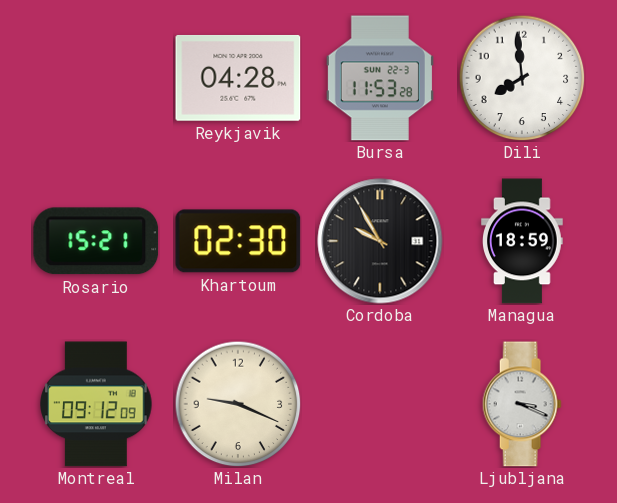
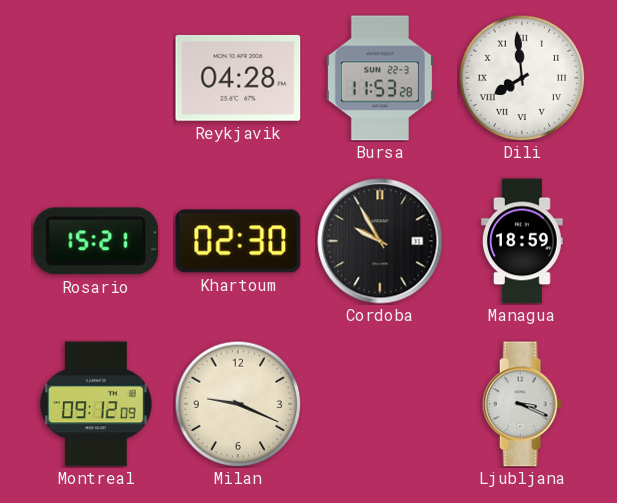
Dili numerals: Arabic -> Roman
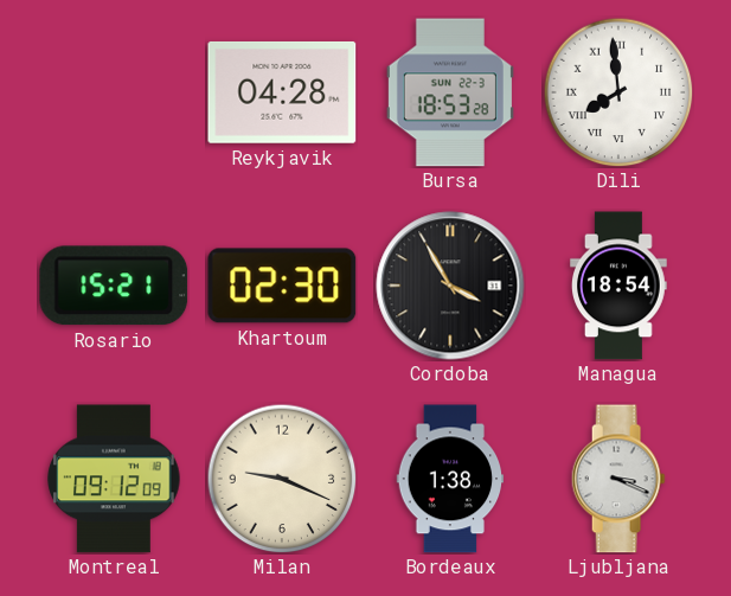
Bursa: 11:53 -> 18:53
Cordoba: 9:55 -> 3:55
Managua: 18:59 -> 18:54
Bordeaux: none -> 1:38
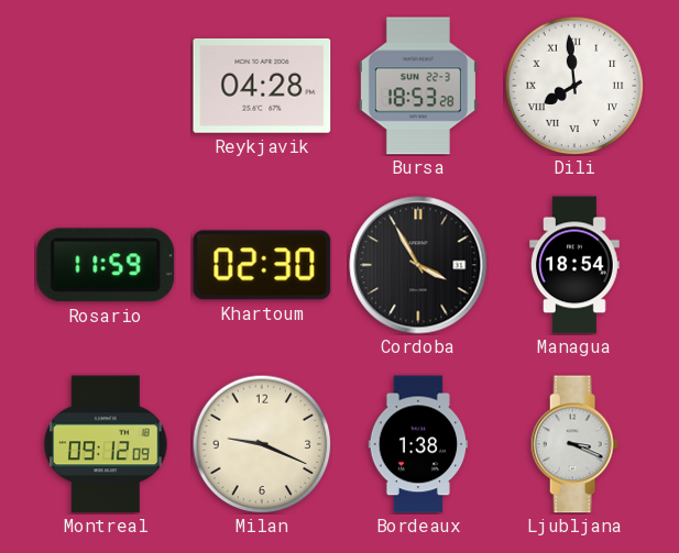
Rosario: 15:21 -> 11:59
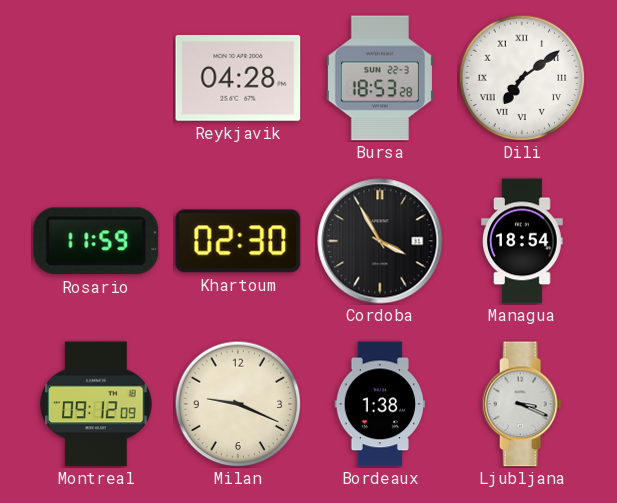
Dili: 7:59 -> 7:09
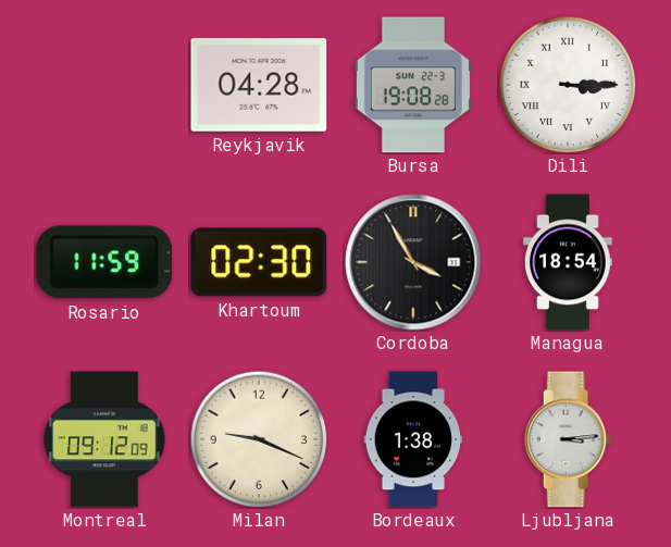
Bursa: 18:53 -> 19:08
Dili: 7:09 -> 3:15
Ljubljana: 3:19 -> 3:14
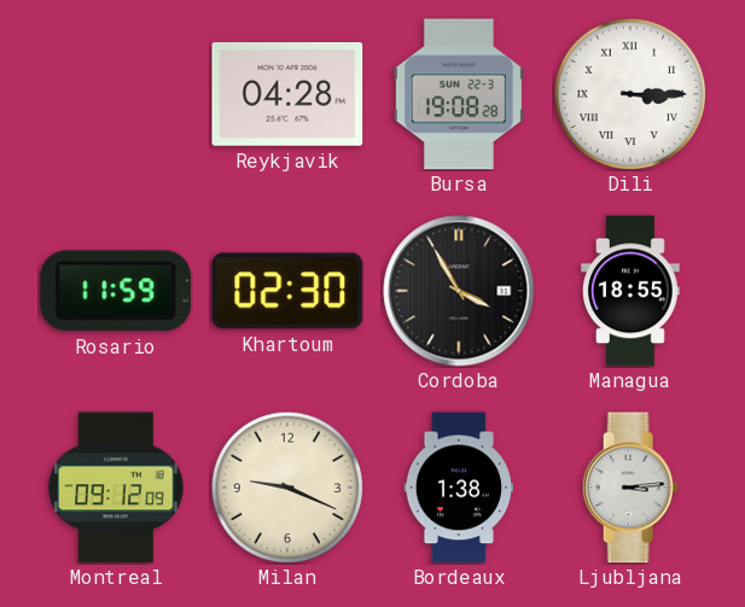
Managua: 18:54 -> 18:55
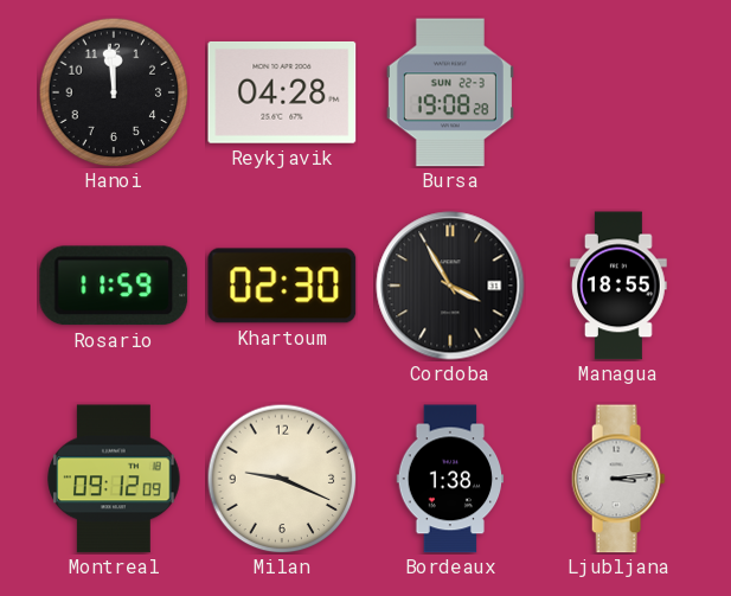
Hanoi: none -> 11:59
Dili: 3:15 -> none
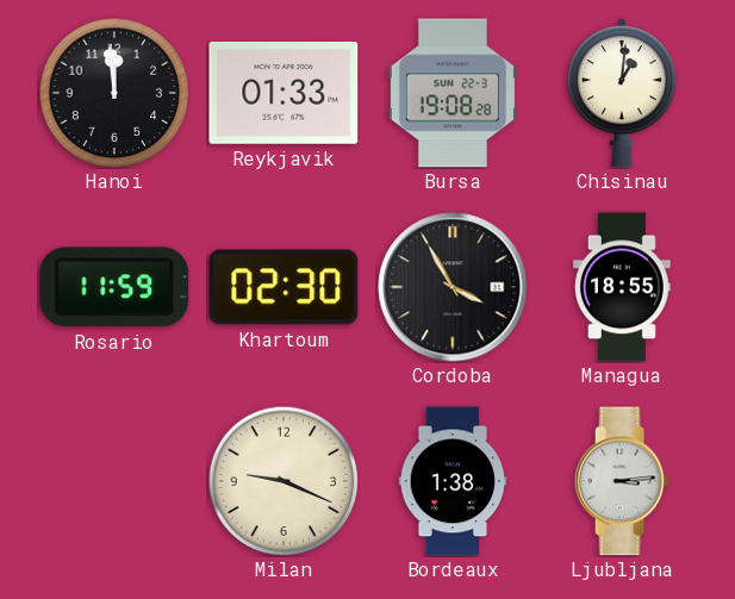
Reykjavik: 04:28 -> 01:33
Chisinau: none -> 1:01
Montreal: 09:12 -> none
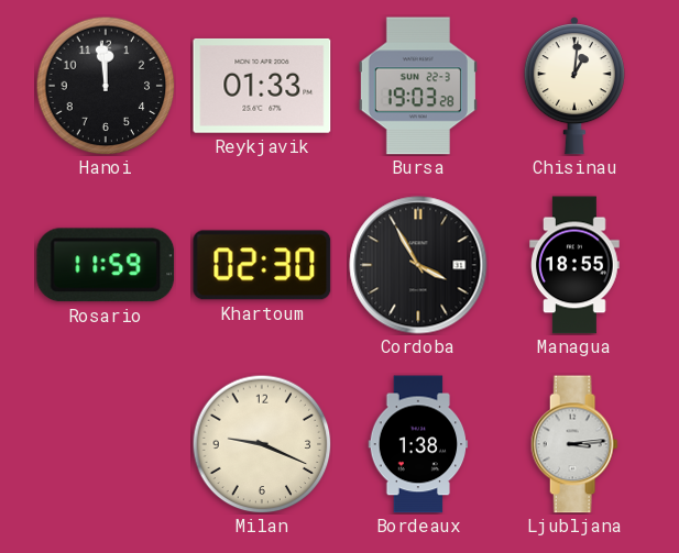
Bursa: 19:08 -> 19:03
